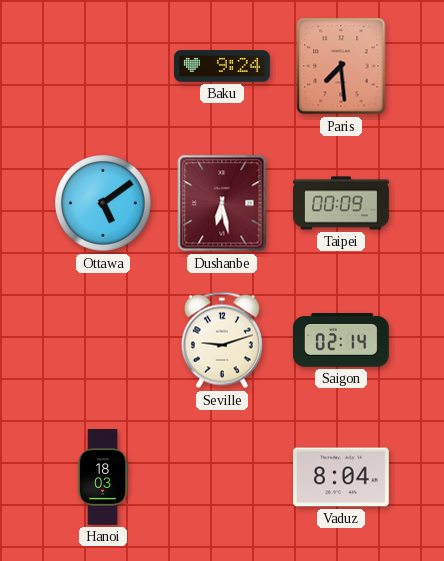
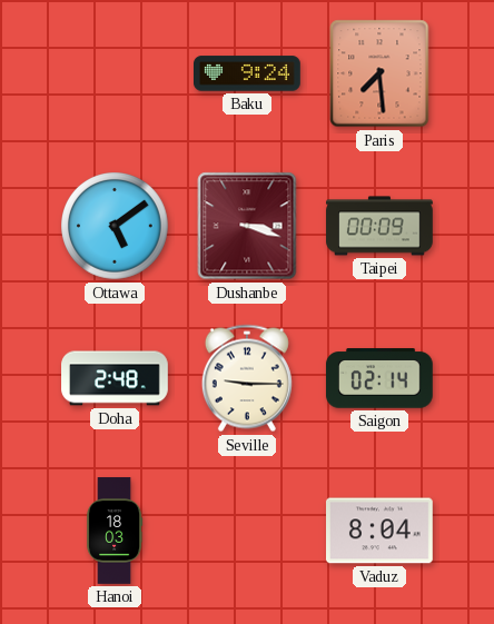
Dushanbe: 6:28 -> 3:18
Doha: none -> 2:48
Seville: 9:12 -> 9:15
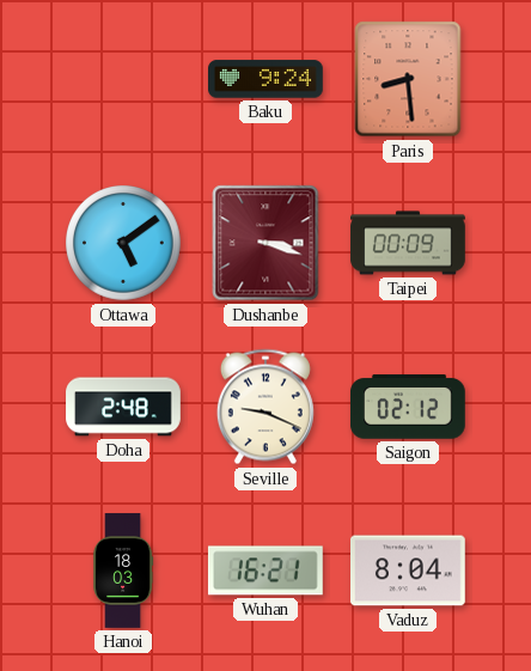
Paris: 7:29 -> 8:29
Seville: 9:15 -> 9:19
Saigon: 02:14 -> 02:12
Wuhan: none -> 16:21
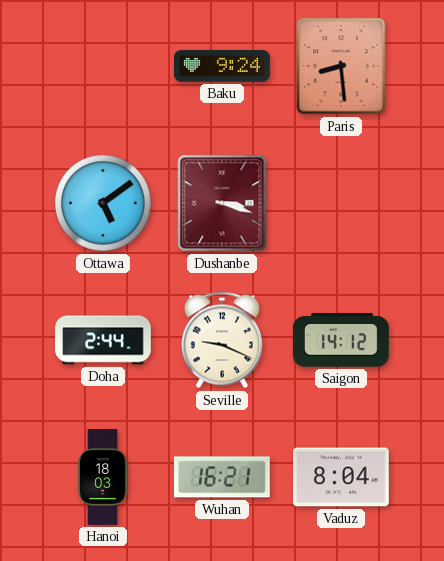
Taipei: 00:09 -> none
Doha: 2:48 -> 2:44
Saigon: 02:12 -> 14:12
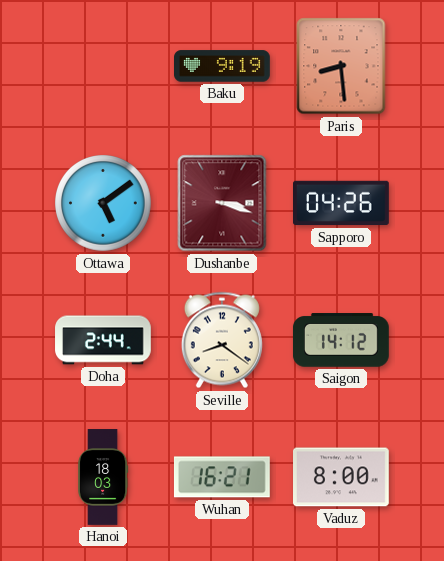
Baku: 9:24 -> 9:19
Sapporo: none -> 04:26
Seville: 9:19 -> 8:21
Vaduz: 8:04 -> 8:00
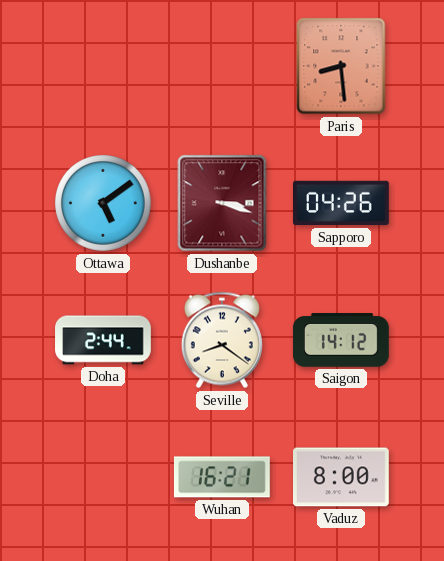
Baku: 9:19 -> none
Hanoi: 18:03 -> none
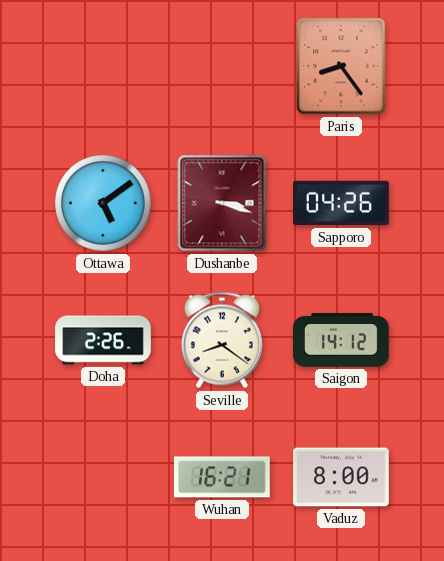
Paris: 8:29 -> 8:24
Doha: 2:44 -> 2:26
